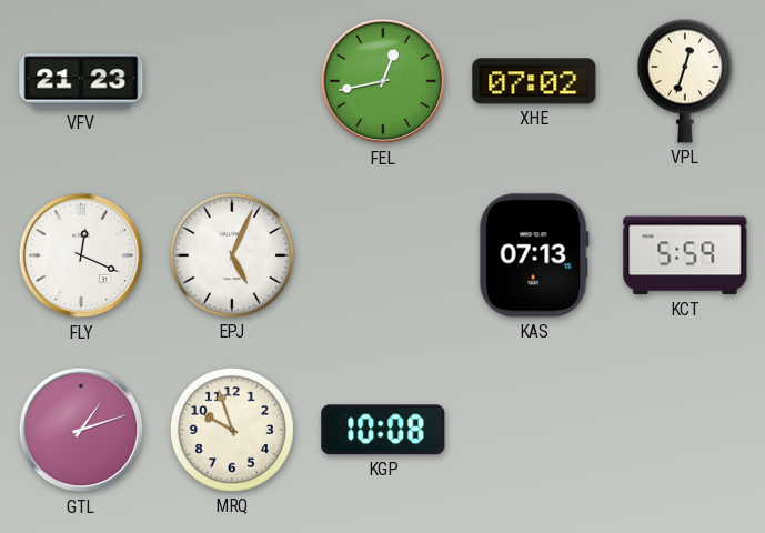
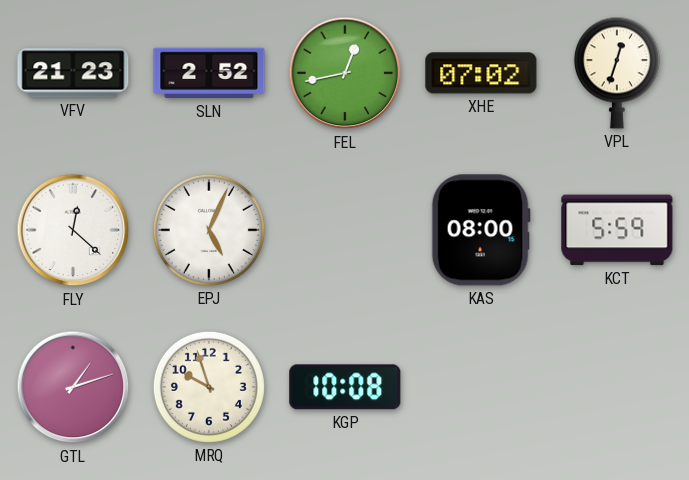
SLN: none -> 2:52
FLY: 12:19 -> 12:22
KAS: 07:13 -> 08:00
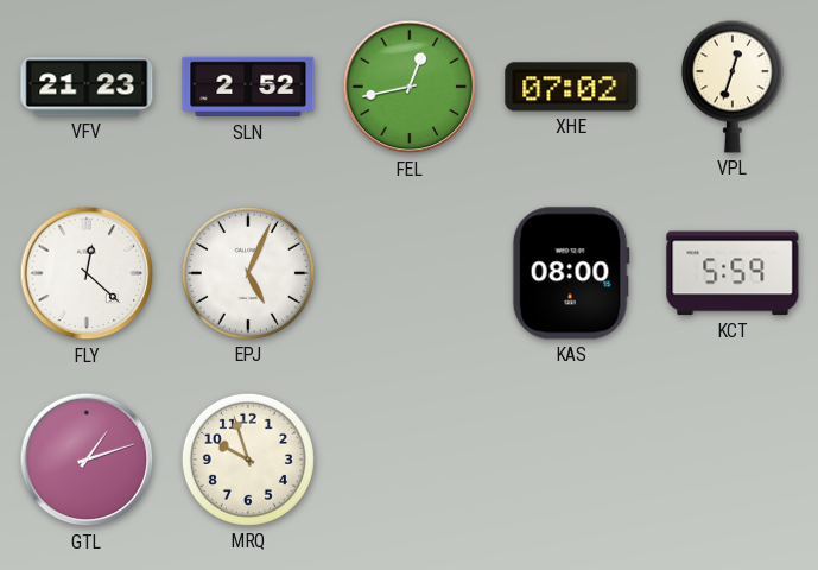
KGP: 10:08 -> none
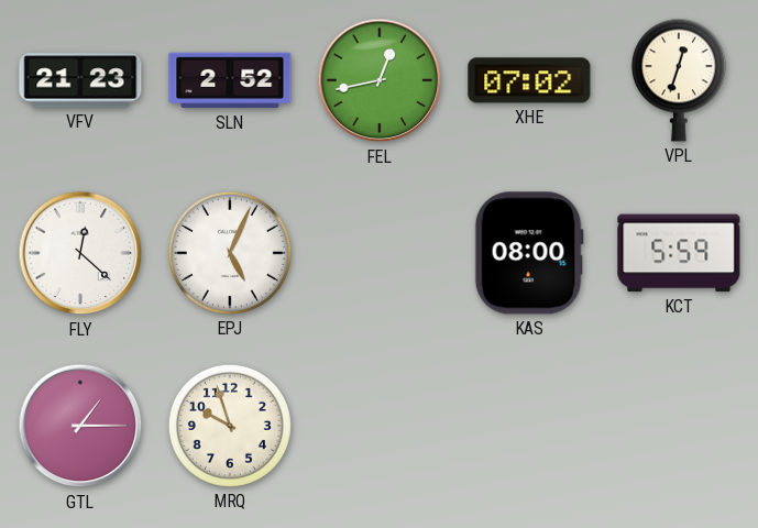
GTL: 1:12 -> 1:15
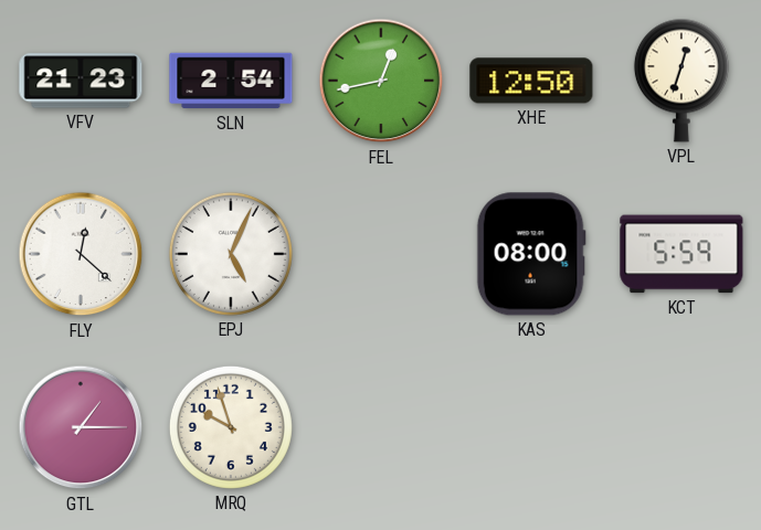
SLN: 2:52 -> 2:54
XHE: 07:02 -> 12:50
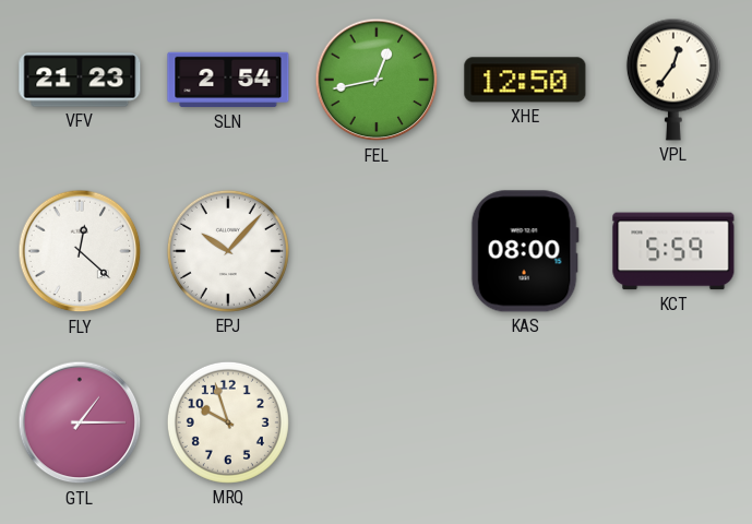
VPL: 12:33 -> 12:36
EPJ: 5:04 -> 10:07
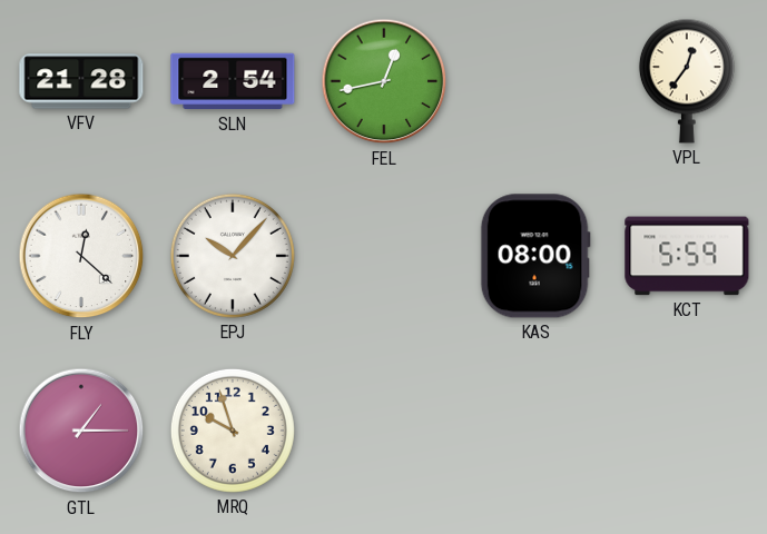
VFV: 21:23 -> 21:28
XHE: 12:50 -> none
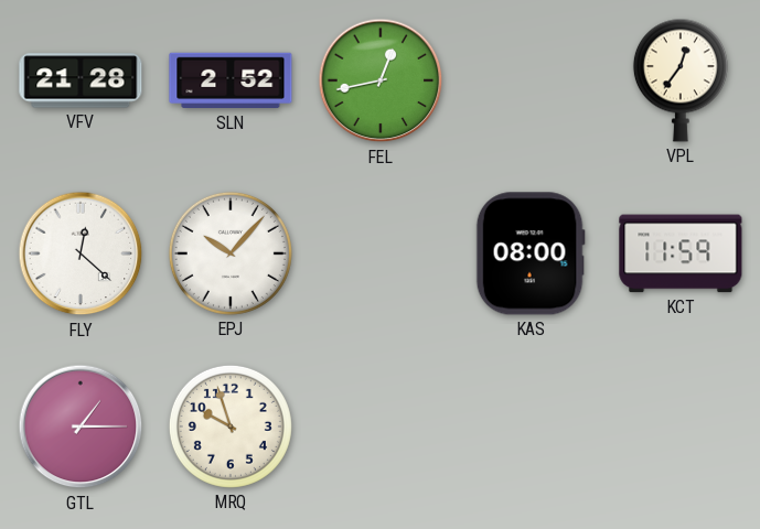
SLN: 2:54 -> 2:52
KCT: 5:59 -> 11:59
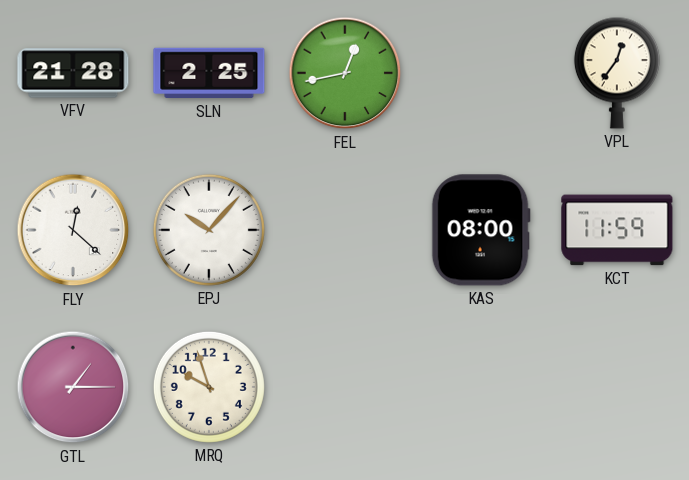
SLN: 2:52 -> 2:25
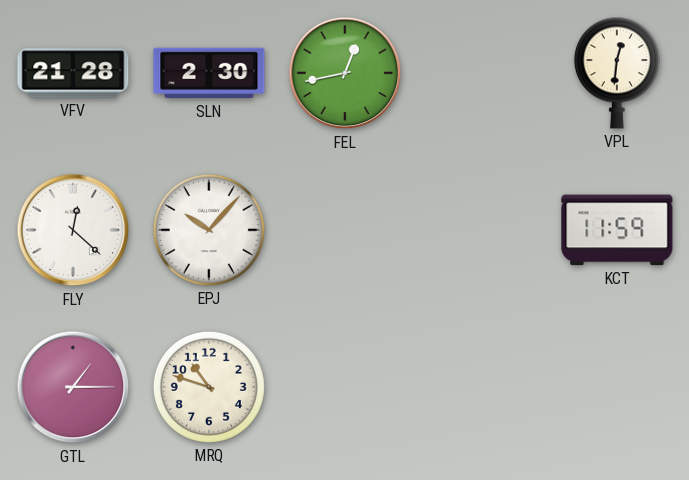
SLN: 2:25 -> 2:30
VPL: 12:36 -> 12:31
KAS: 08:00 -> none
MRQ: 9:57 -> 10:48
